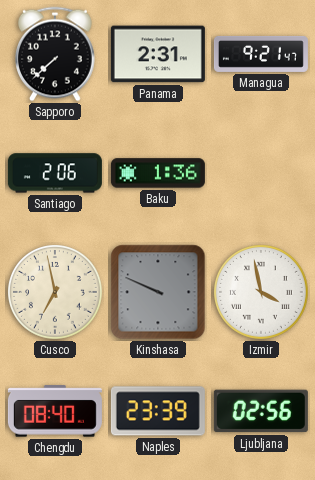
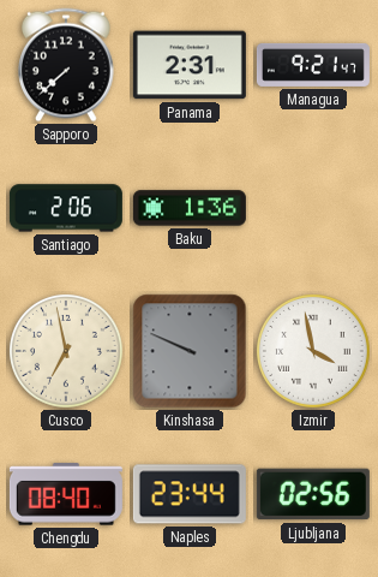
Naples: 23:39 -> 23:44
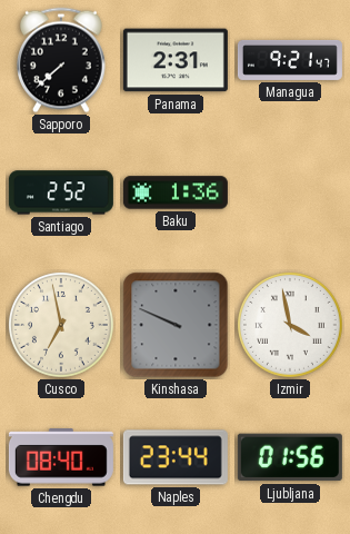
Santiago: 2:06 -> 2:52
Ljubljana: 02:56 -> 01:56
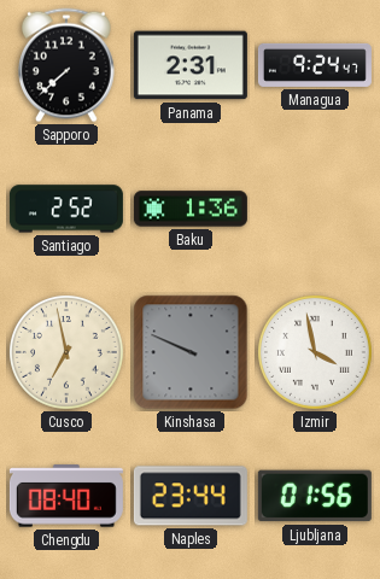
Managua: 9:21 -> 9:24
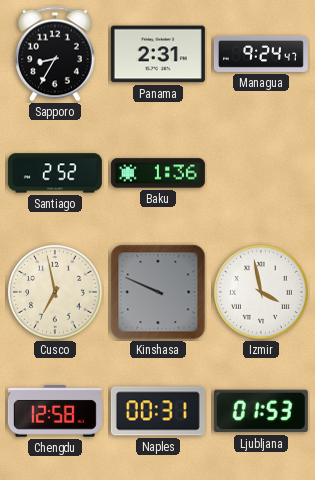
Sapporo: 7:38 -> 8:35
Chengdu: 08:40 -> 12:58
Naples: 23:44 -> 00:31
Ljubljana: 01:56 -> 01:53
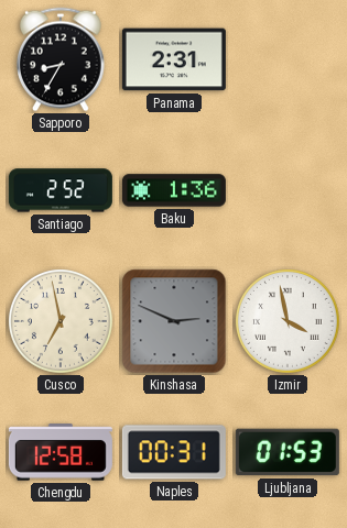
Managua: 9:24 -> none
Kinshasa: 9:49 -> 2:49
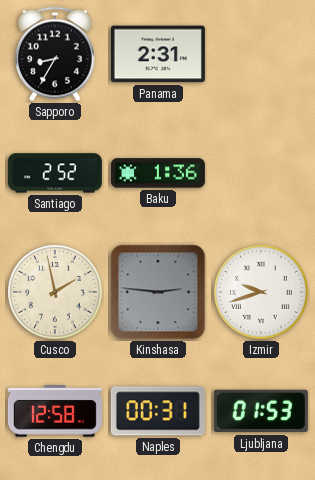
Cusco: 6:58 -> 1:58
Kinshasa: 2:49 -> 2:46
Izmir: 3:58 -> 9:42
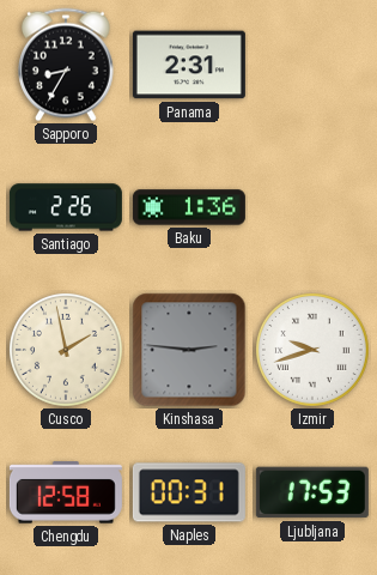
Santiago: 2:52 -> 2:26
Ljubljana: 01:53 -> 17:53
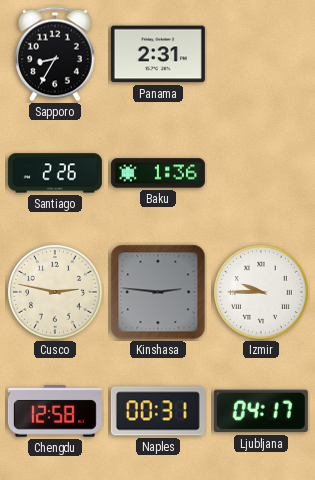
Cusco: 1:58 -> 2:47
Izmir: 9:42 -> 9:45
Ljubljana: 17:53 -> 04:17
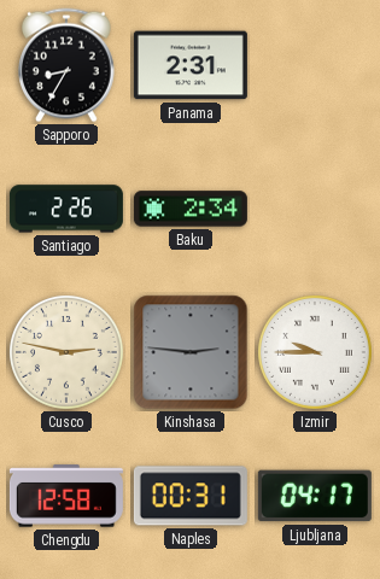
Baku: 1:36 -> 2:34
